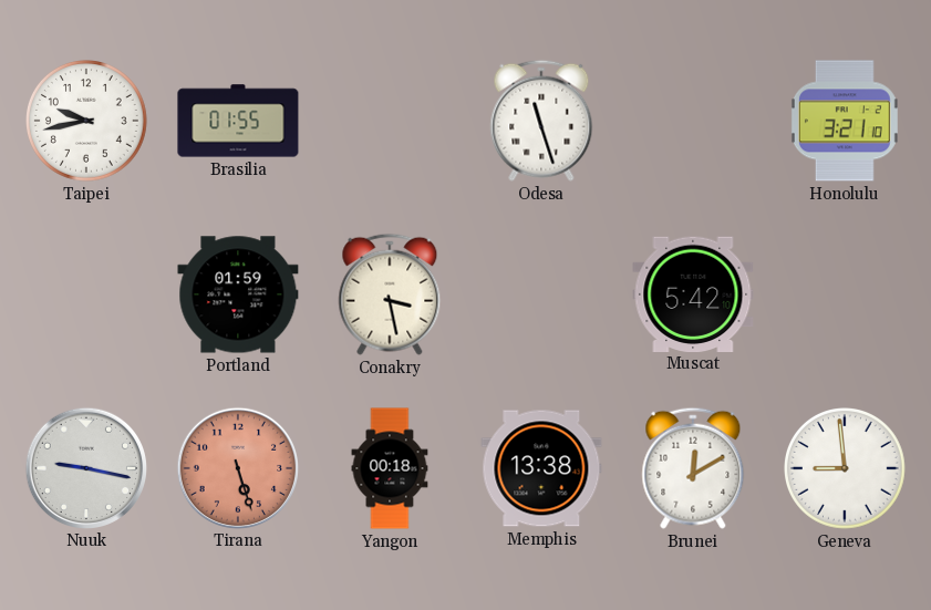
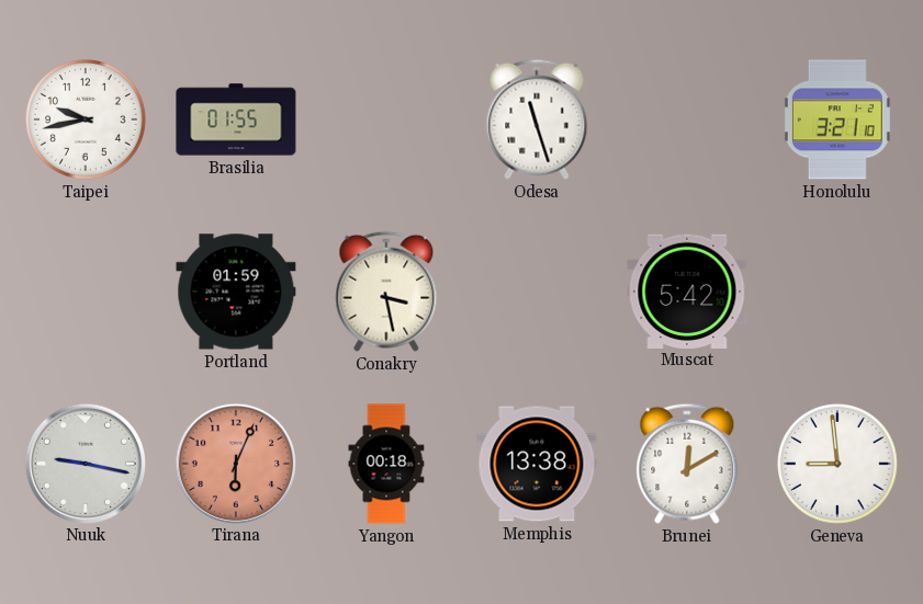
Tirana: 5:27 -> 6:04
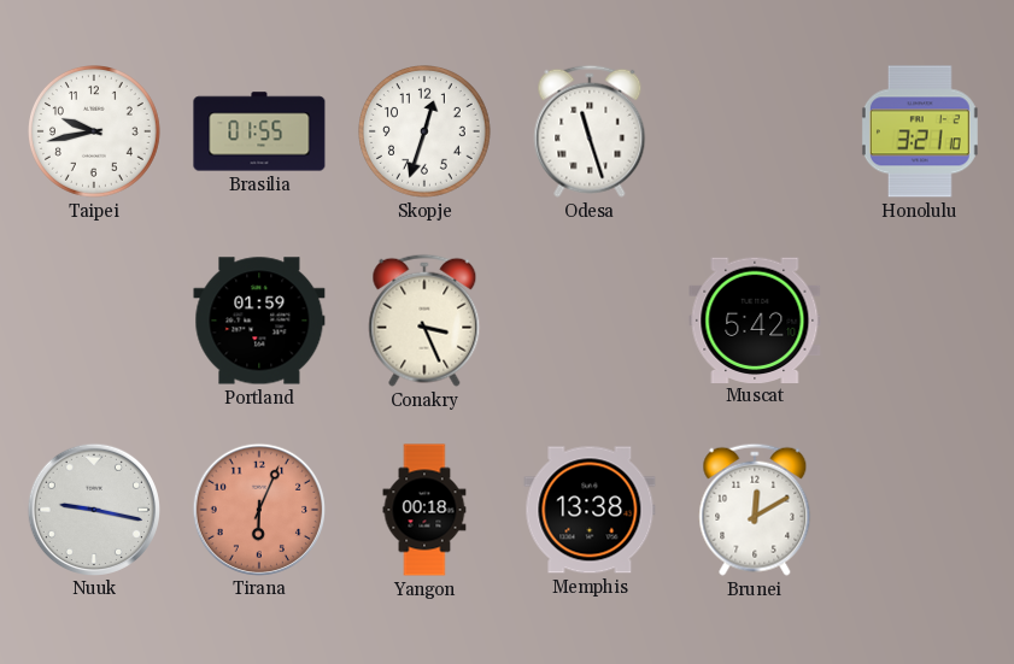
Skopje: none -> 12:33
Conakry: 3:28 -> 3:26
Geneva: 8:59 -> none
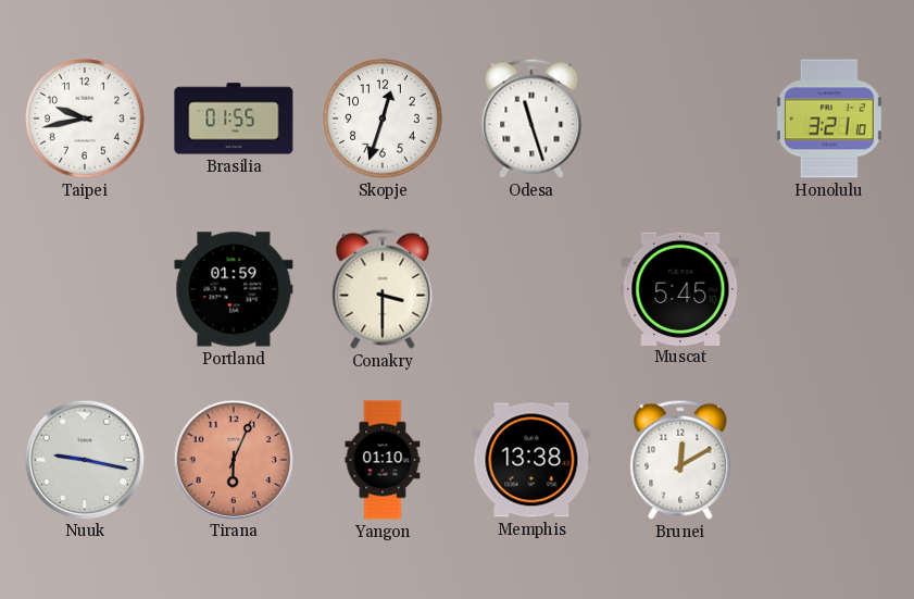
Conakry: 3:26 -> 3:30
Muscat: 5:42 -> 5:45
Yangon: 00:18 -> 01:10
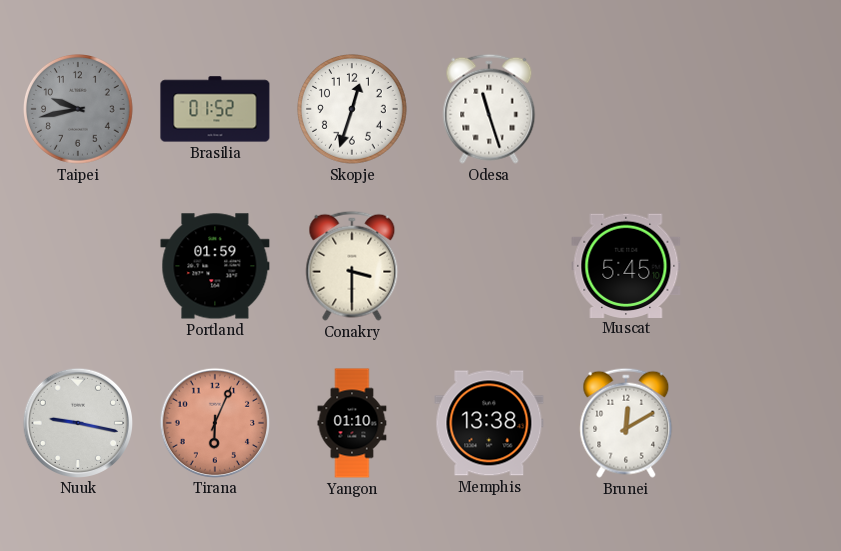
Taipei dial: white -> grey
Brasilia: 01:55 -> 01:52
Honolulu: 3:21 -> none
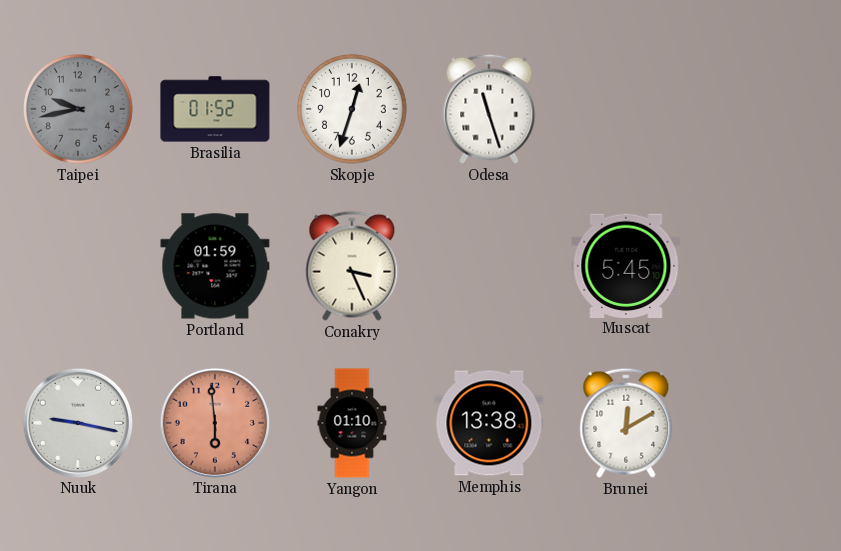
Conakry: 3:30 -> 3:26
Tirana: 6:04 -> 5:59
